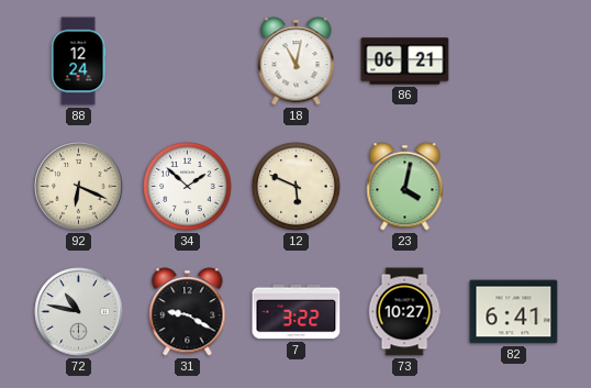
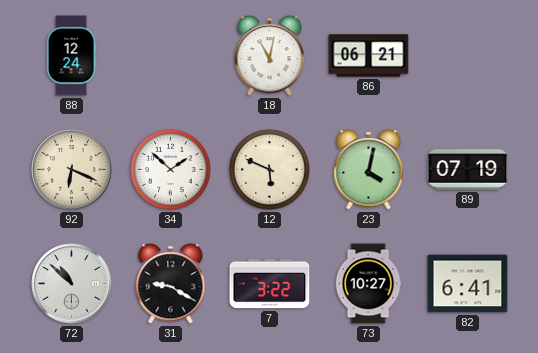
89: none -> 07:19
72: 10:47 -> 10:52
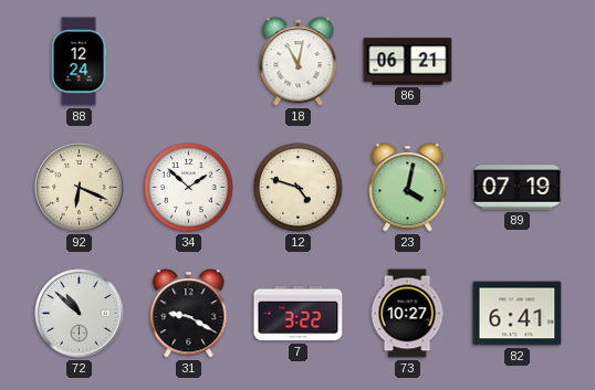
12: 5:49 -> 4:48
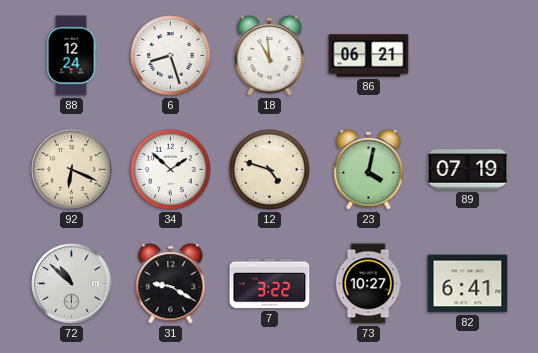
6: none -> 8:27
18: 11:02 -> 10:59
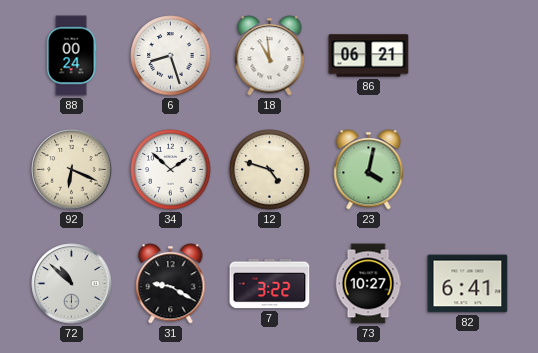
88: 12:24 -> 00:24
89: 07:19 -> none
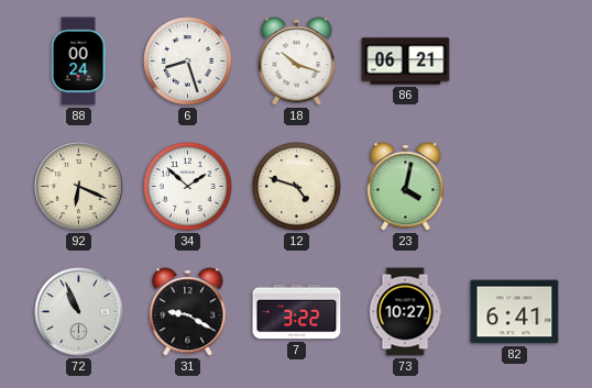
18: 10:59 -> 10:18
72: 10:52 -> 10:56
